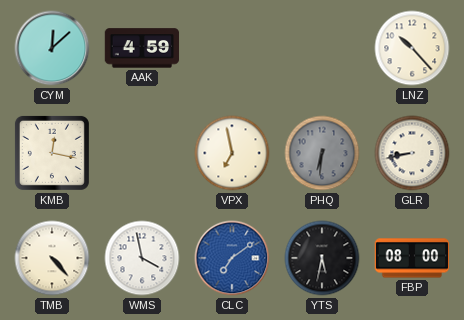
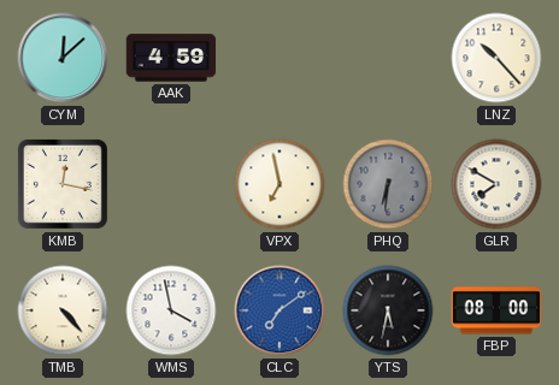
GLR: 8:43 -> 7:50
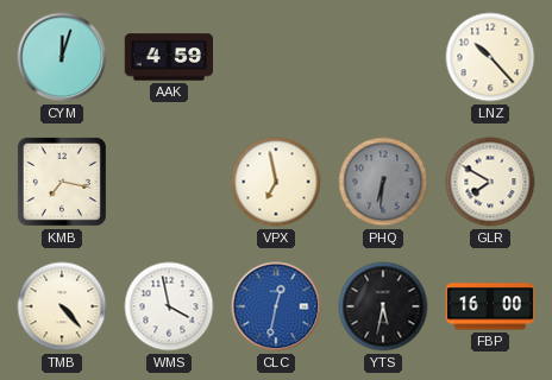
CYM: 12:08 -> 12:03
KMB: 12:17 -> 7:17
CLC: 7:09 -> 12:32
FBP: 08:00 -> 16:00
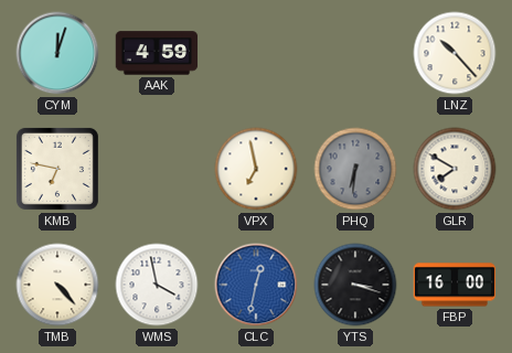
KMB: 7:17 -> 6:47
YTS: 5:32 -> 3:18
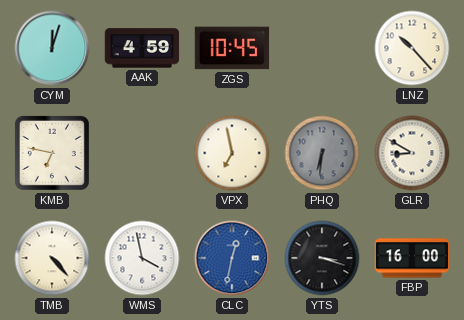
ZGS: none -> 10:45
GLR: 7:50 -> 8:50
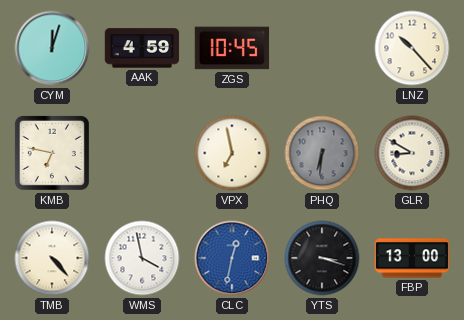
FBP: 16:00 -> 13:00
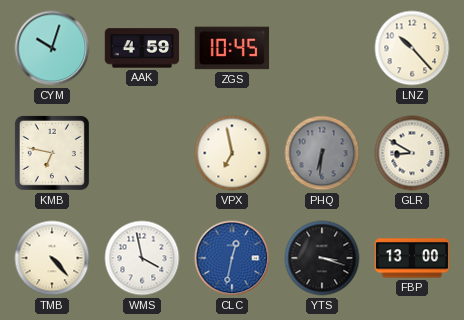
CYM: 12:03 -> 10:03
